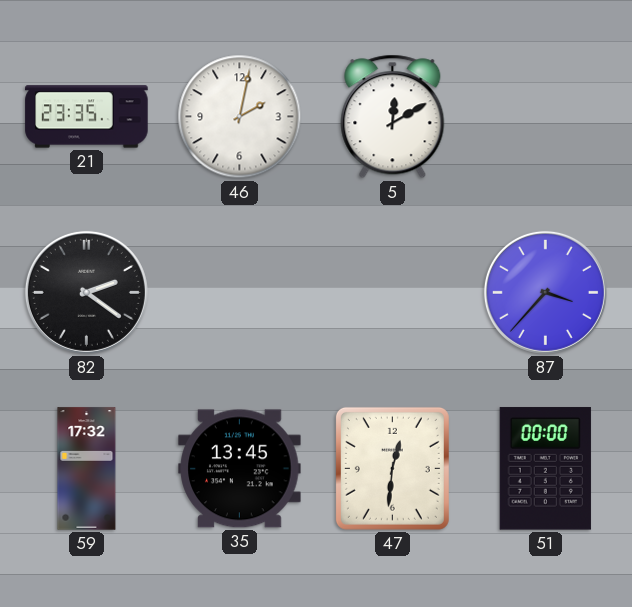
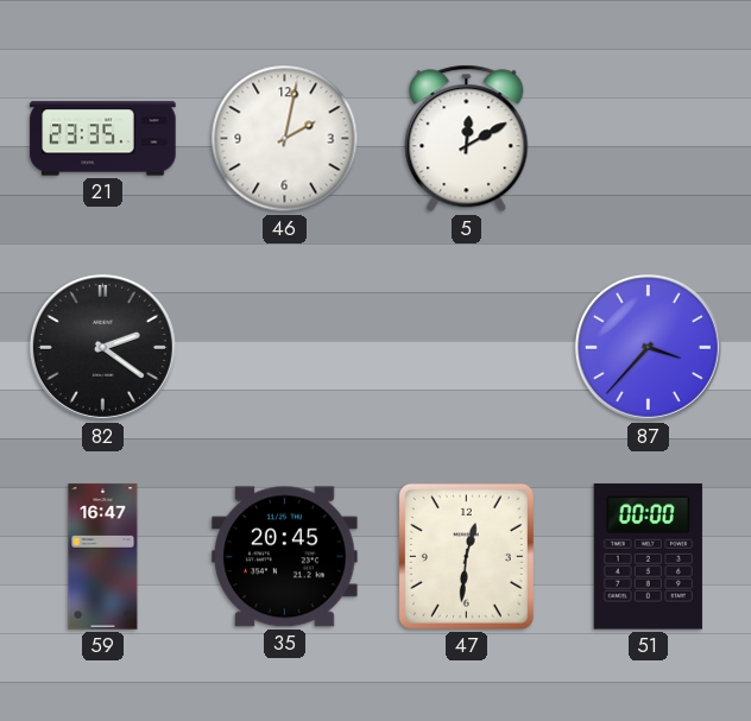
59: 17:32 -> 16:47
35: 13:45 -> 20:45
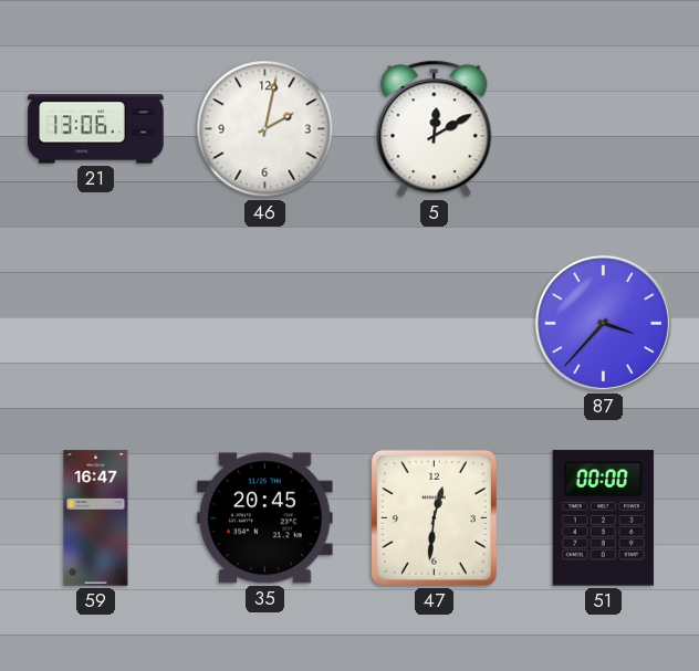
21: 23:35 -> 13:06
82: 2:21 -> none
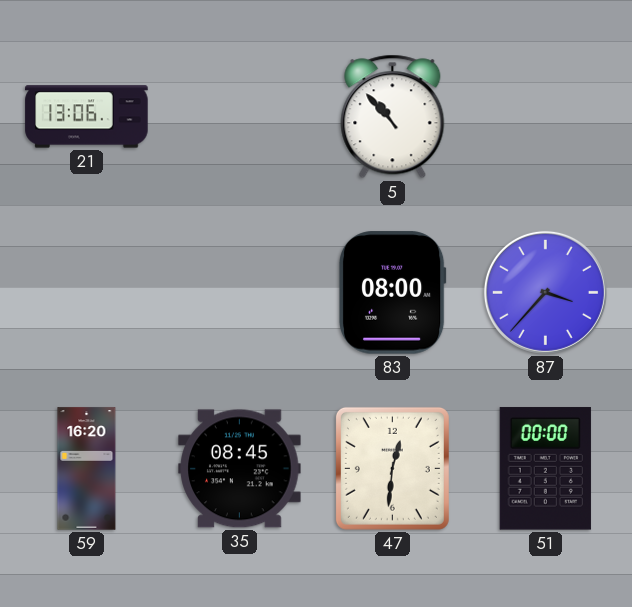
46: 2:02 -> none
5: 12:10 -> 10:53
83: none -> 08:00
59: 16:47 -> 16:20
35: 20:45 -> 08:45
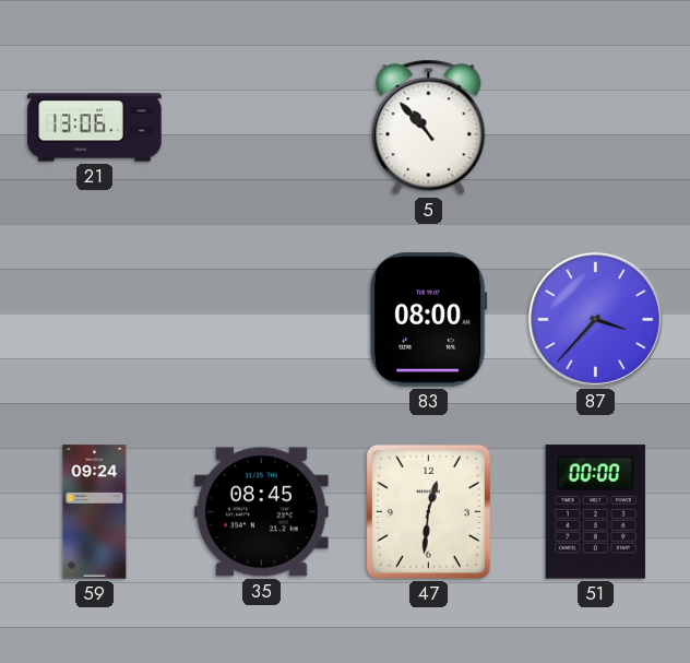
59: 16:20 -> 09:24
